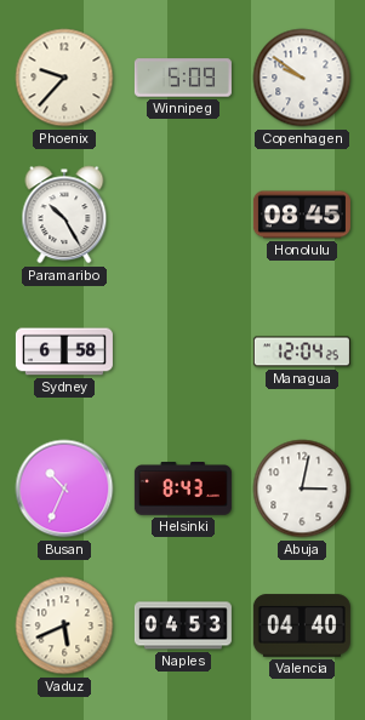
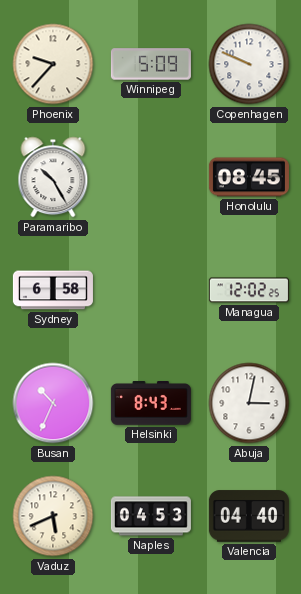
Copenhagen: 9:51 -> 9:49
Managua: 12:04 -> 12:02
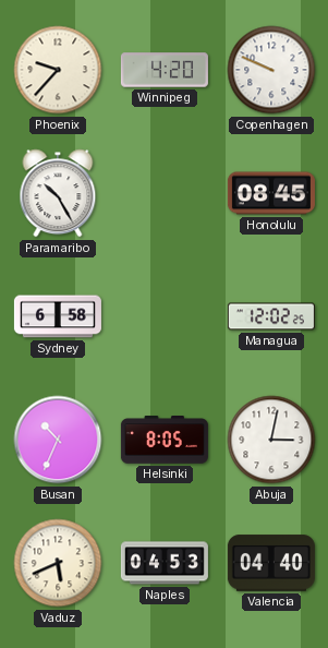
Winnipeg: 5:09 -> 4:20
Helsinki: 8:43 -> 8:05
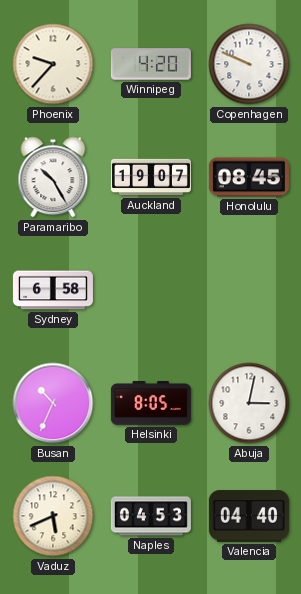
Auckland: none -> 19:07
Managua: 12:02 -> none
